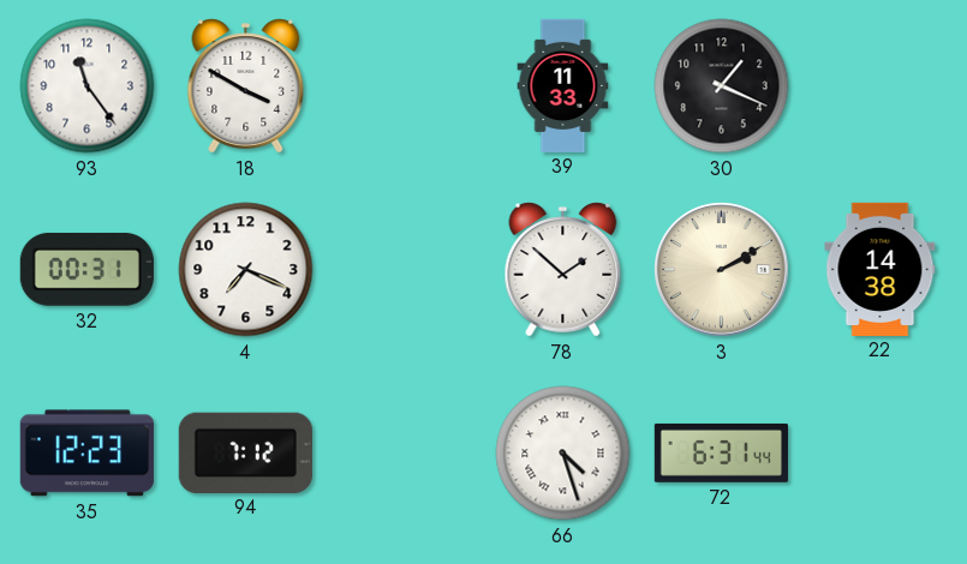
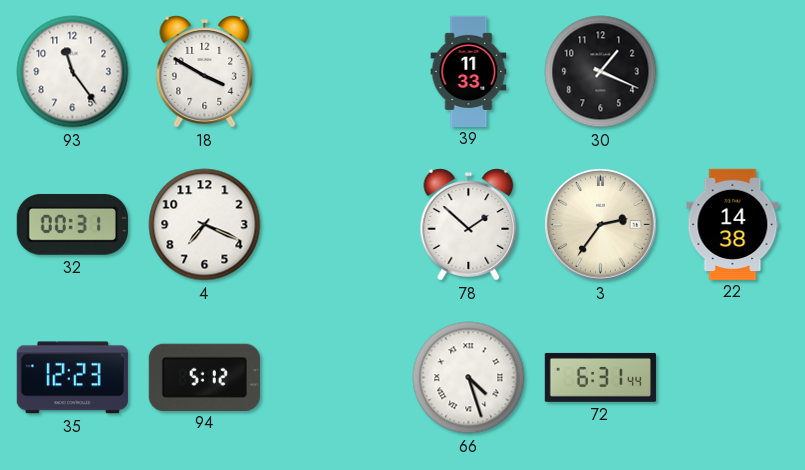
3: 2:10 -> 2:36
94: 7:12 -> 5:12
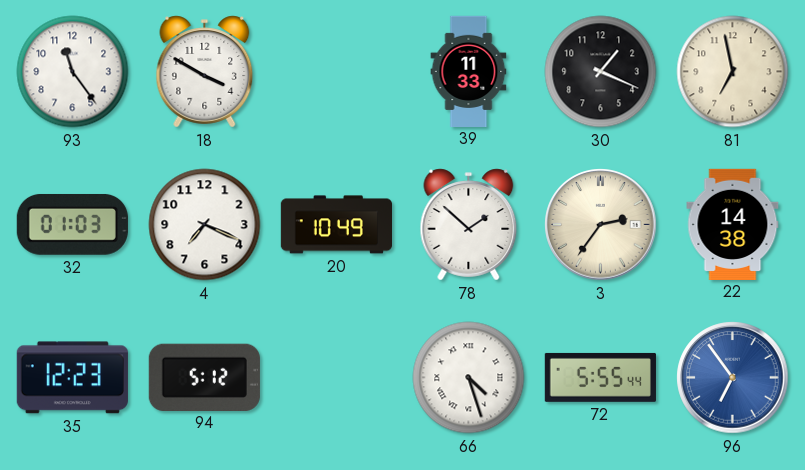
81: none -> 6:58
32: 00:31 -> 01:03
20: none -> 10:49
72: 6:31 -> 5:55
96: none -> 6:54
